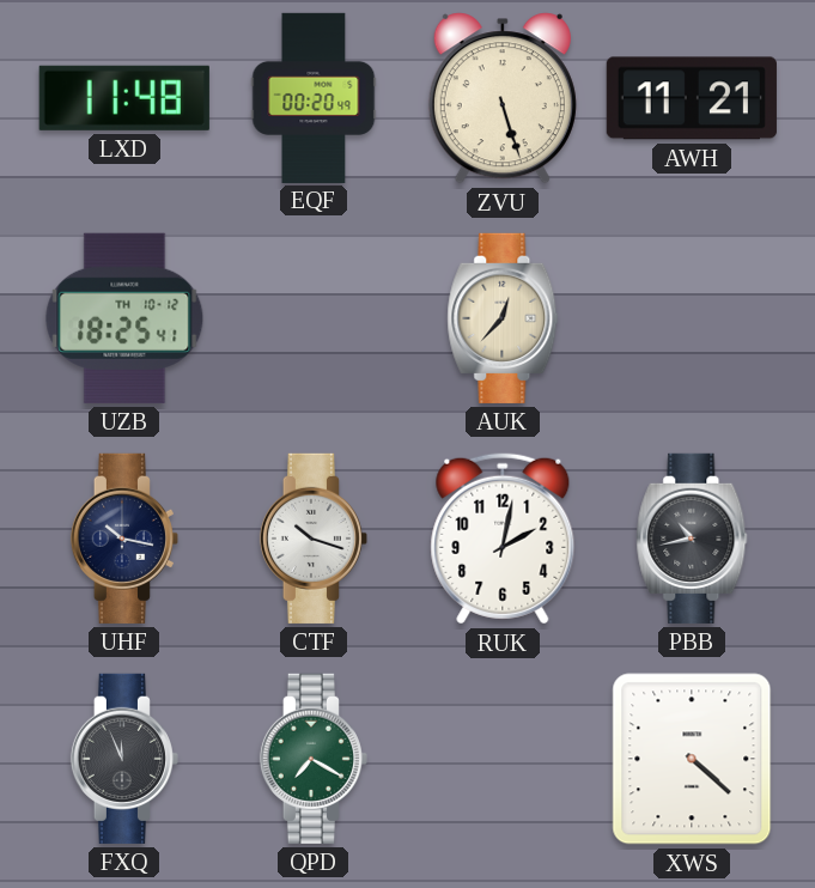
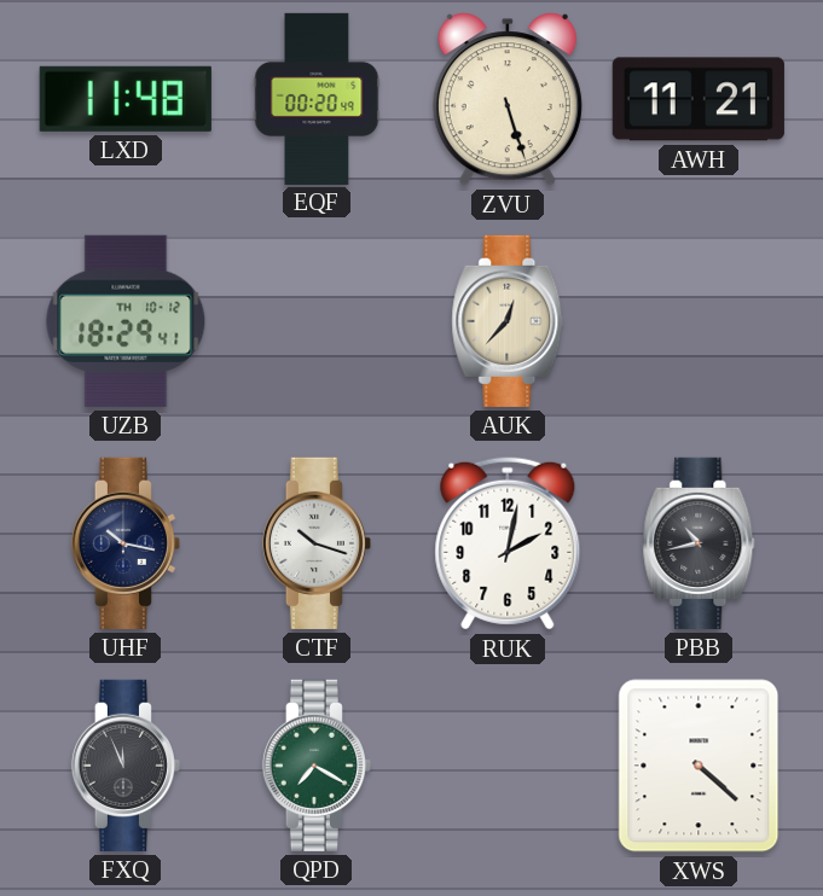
UZB: 18:25 -> 18:29
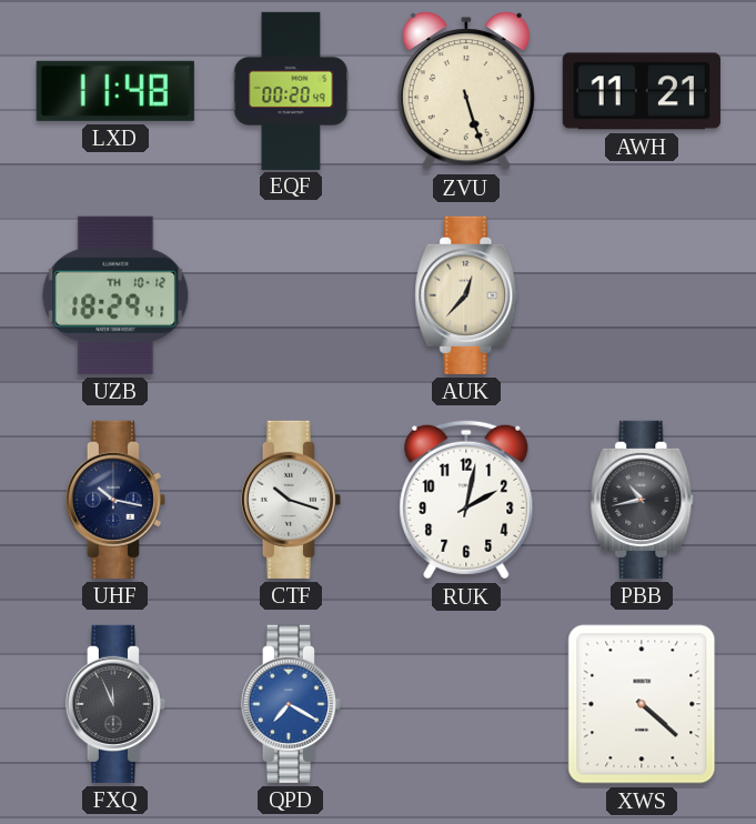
QPD dial: green -> blue
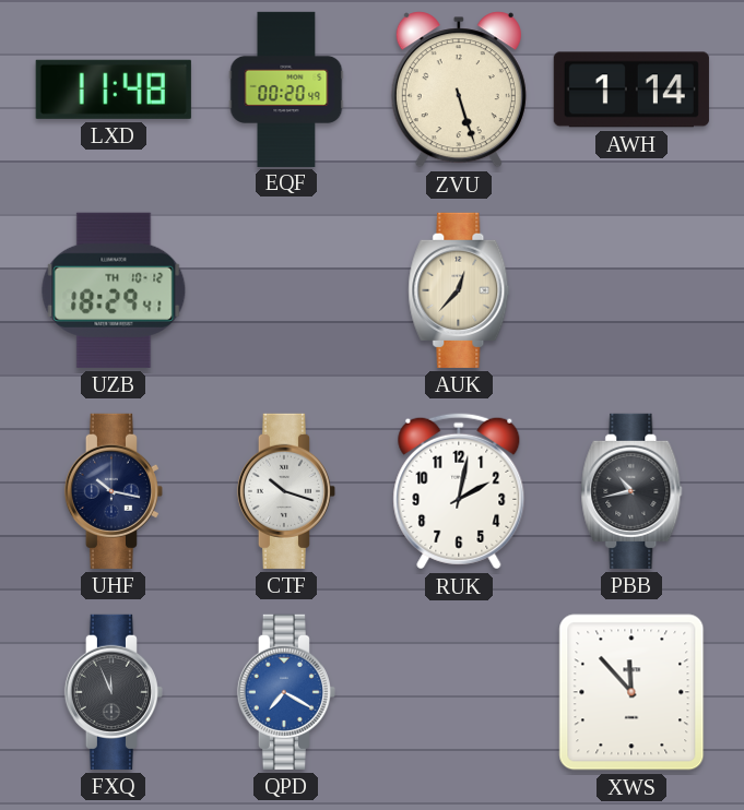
AWH: 11:21 -> 1:14
XWS: 4:22 -> 11:53
